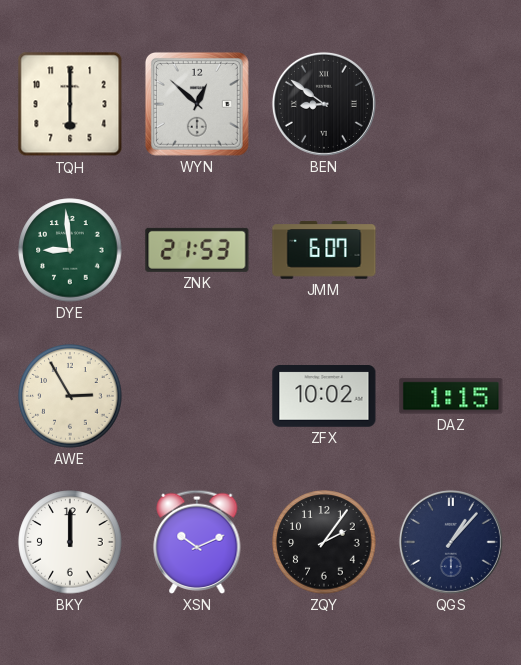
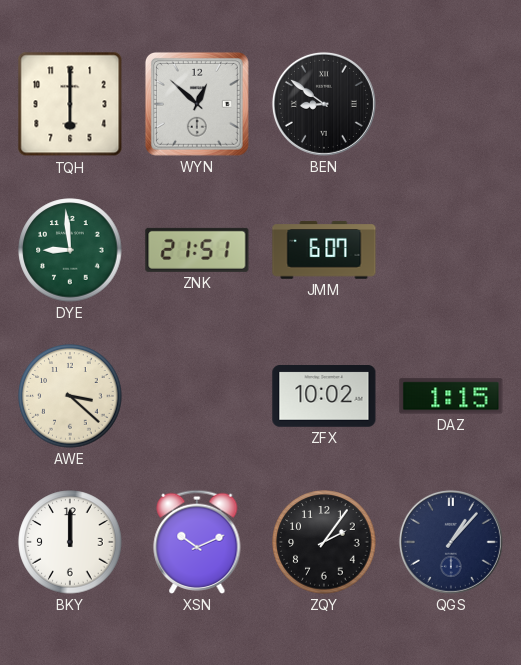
ZNK: 21:53 -> 21:51
AWE: 2:55 -> 3:22
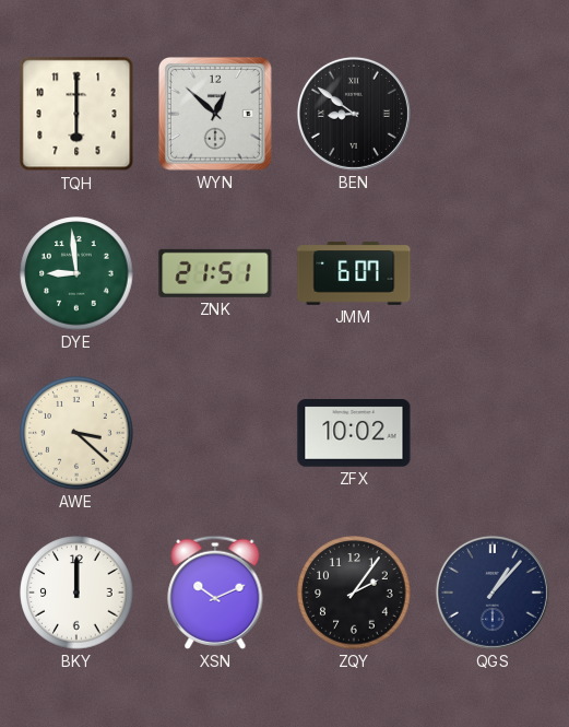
DAZ: 1:15 -> none
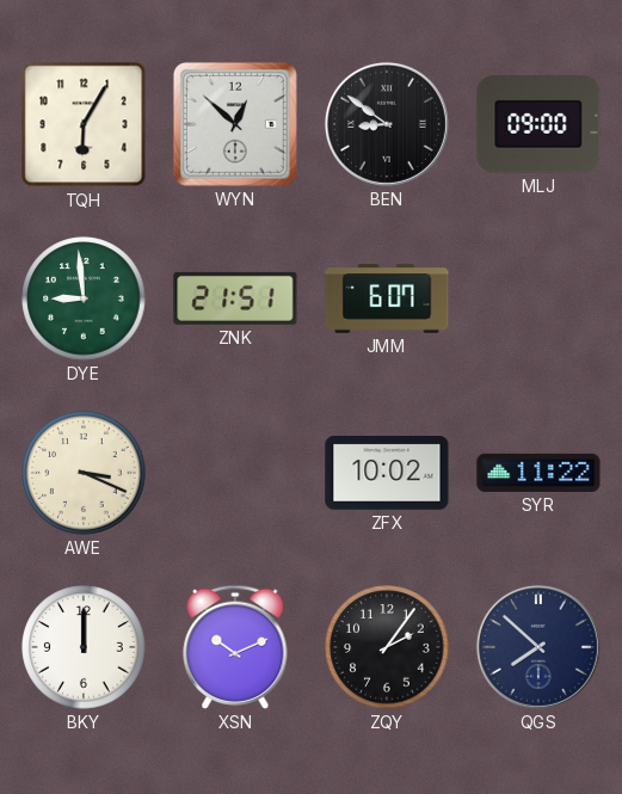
TQH: 6:00 -> 6:05
MLJ: none -> 09:00
AWE: 3:22 -> 3:19
SYR: none -> 11:22
QGS: 1:07 -> 7:52
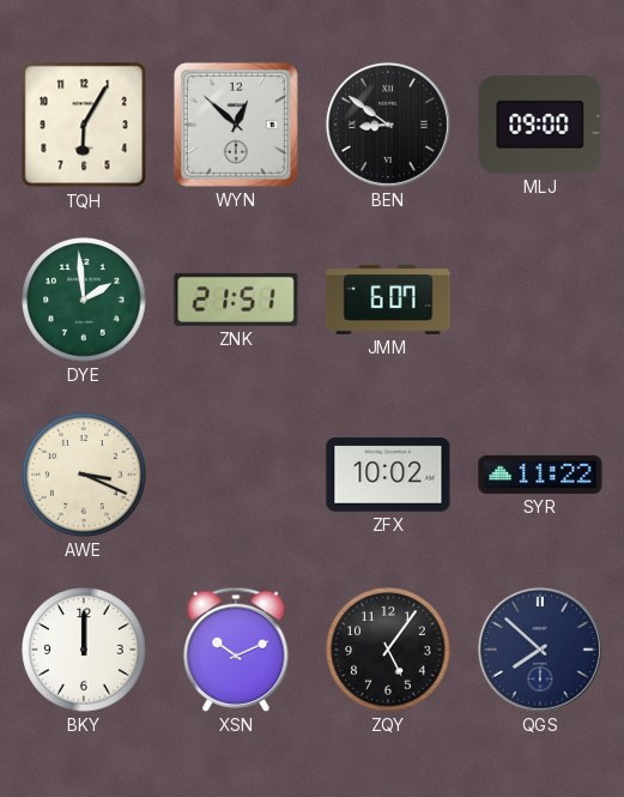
DYE: 8:59 -> 1:59
ZQY: 2:06 -> 5:06
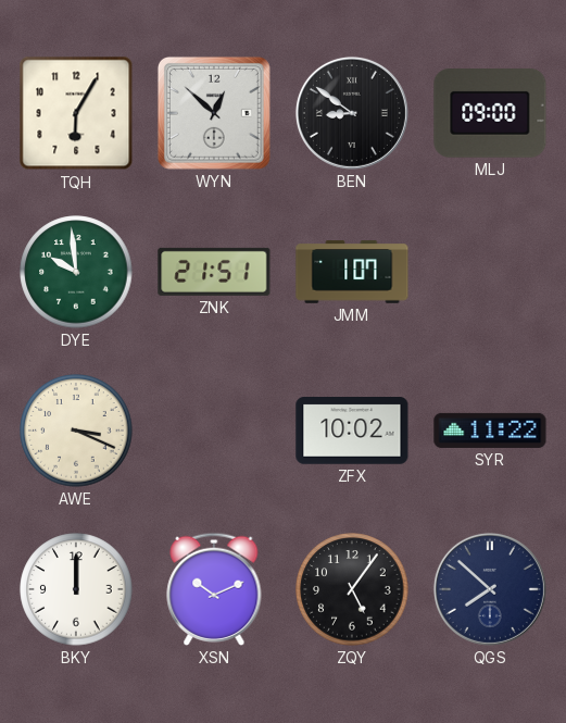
DYE: 1:59 -> 9:59
JMM: 6:07 -> 1:07
